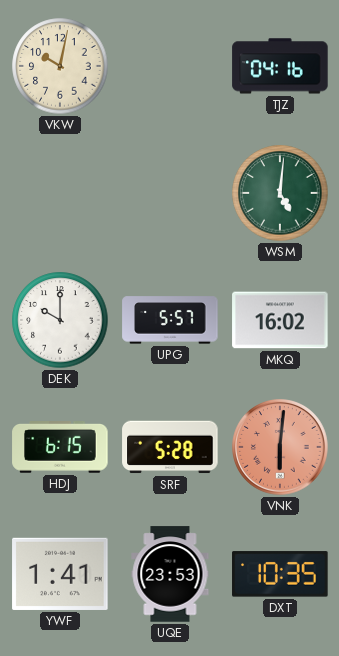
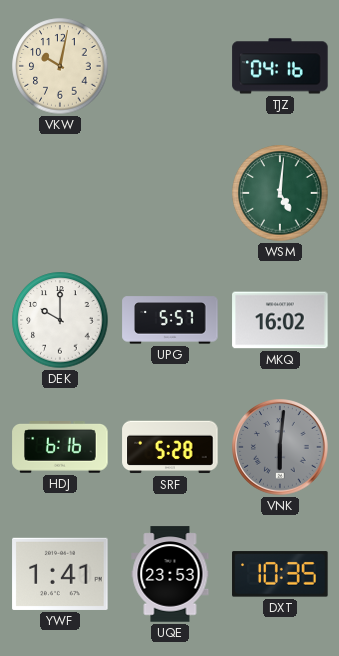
HDJ: 6:15 -> 6:16
VNK dial: salmon -> grey
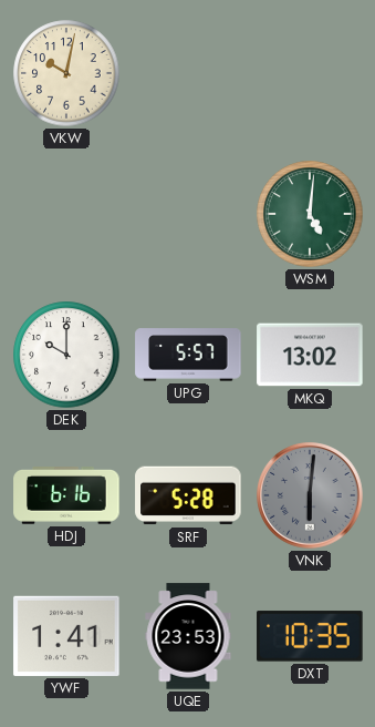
TJZ: 04:16 -> none
MKQ: 16:02 -> 13:02
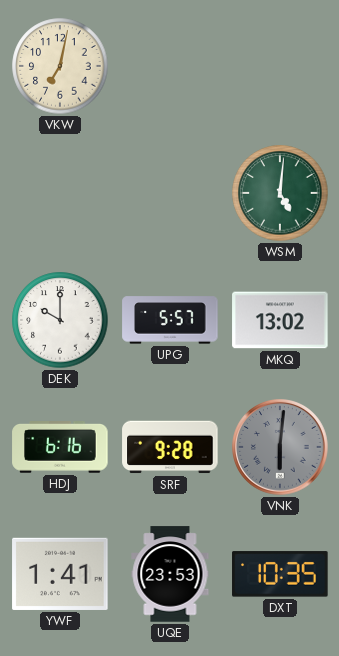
VKW: 10:02 -> 7:02
SRF: 5:28 -> 9:28
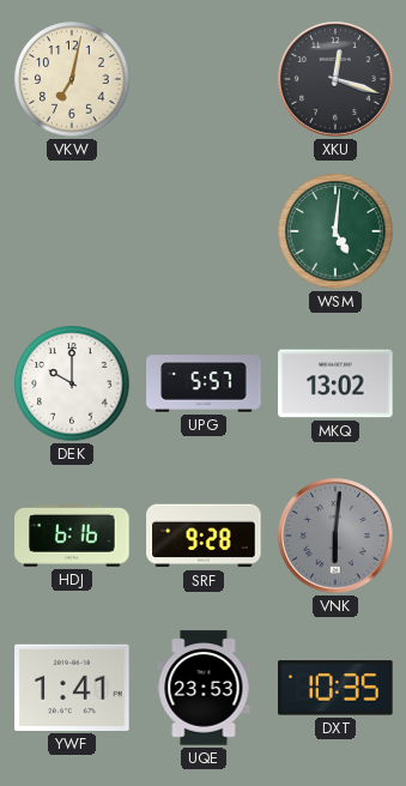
XKU: none -> 12:18
